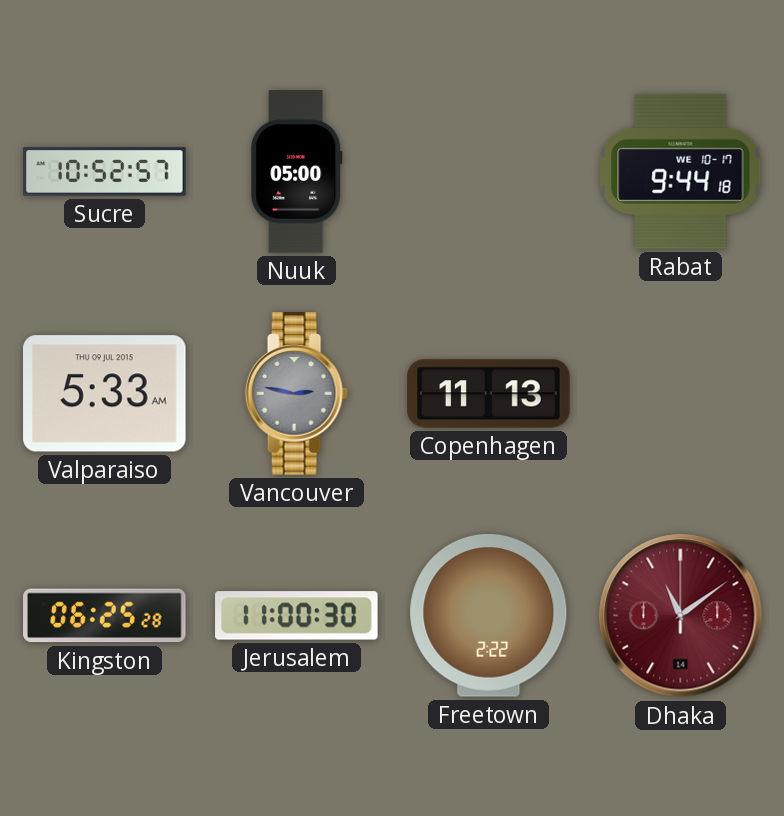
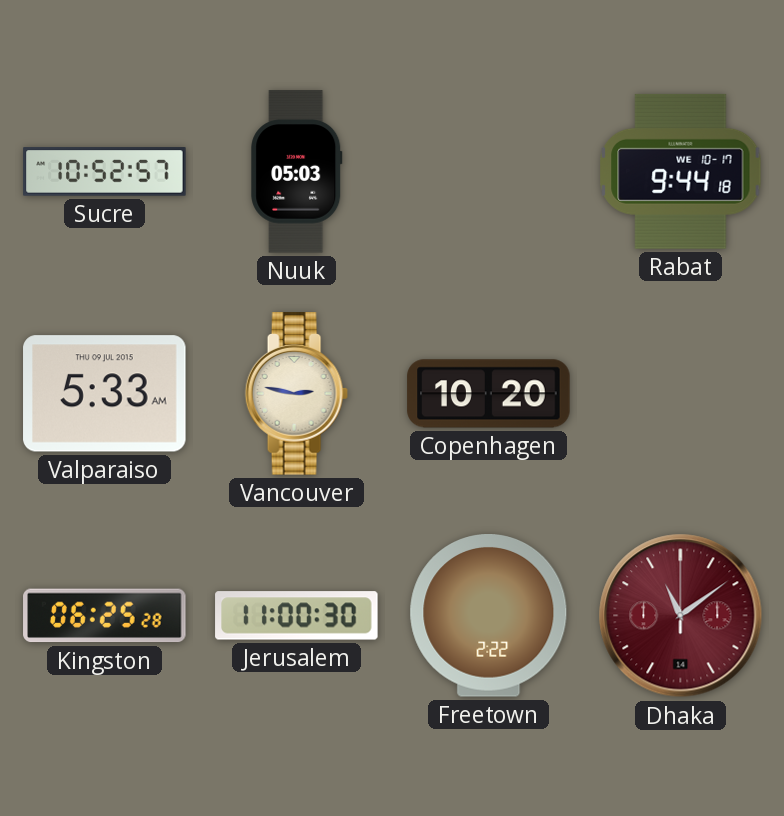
Nuuk: 05:00 -> 05:03
Vancouver dial: grey -> cream
Copenhagen: 11:13 -> 10:20
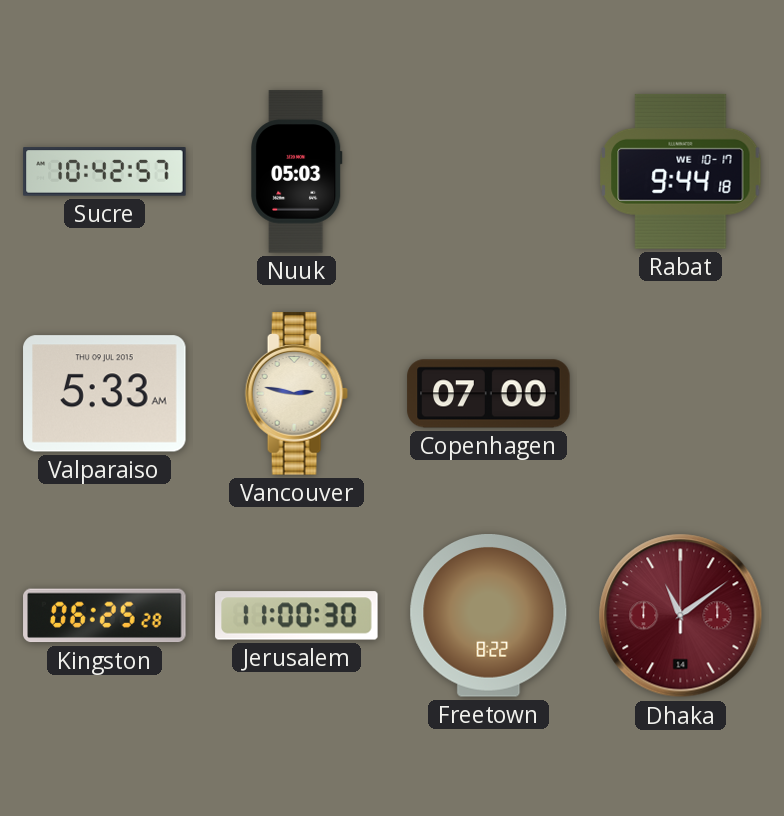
Sucre: 10:52 -> 10:42
Copenhagen: 10:20 -> 07:00
Freetown: 2:22 -> 8:22
